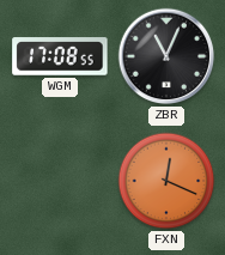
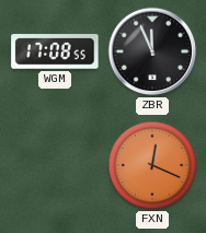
ZBR: 11:04 -> 11:56
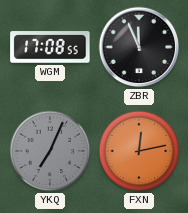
YKQ: none -> 7:04
FXN: 12:19 -> 12:13
